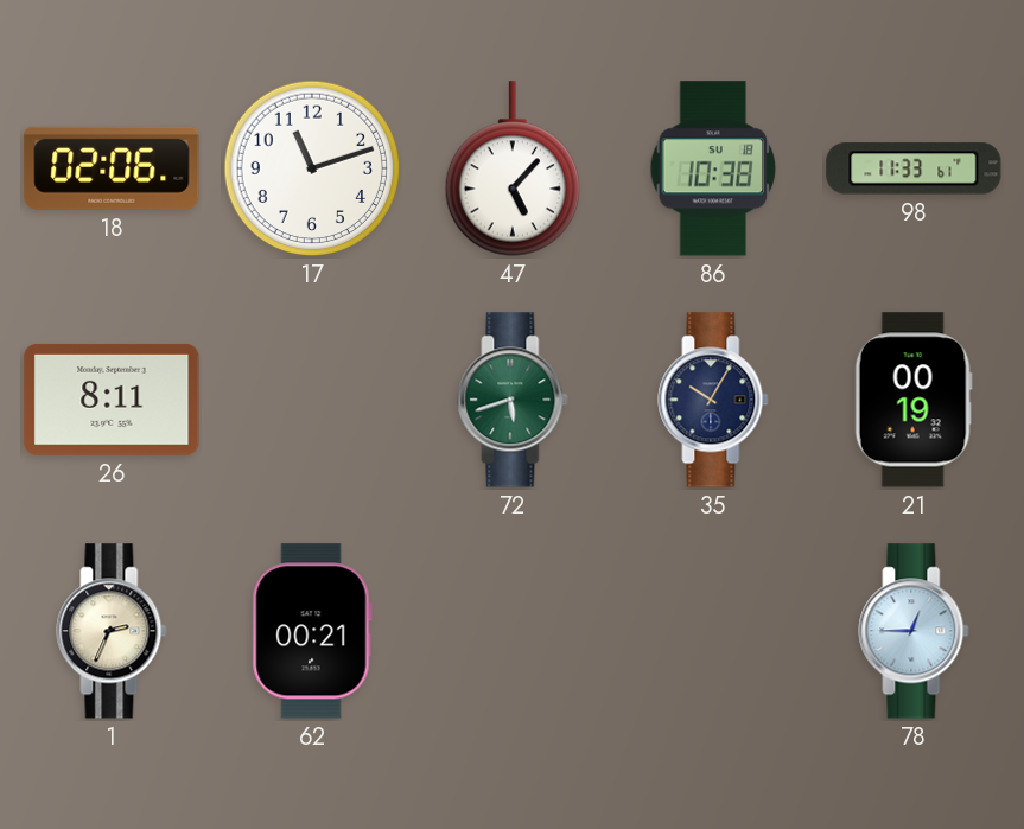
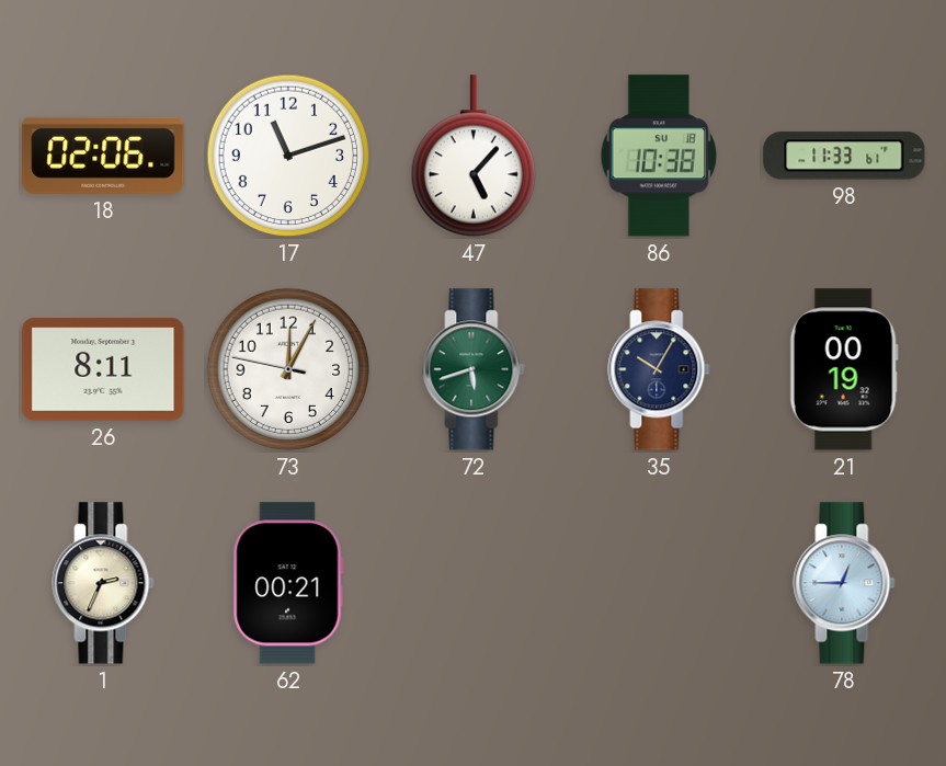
73: none -> 12:04
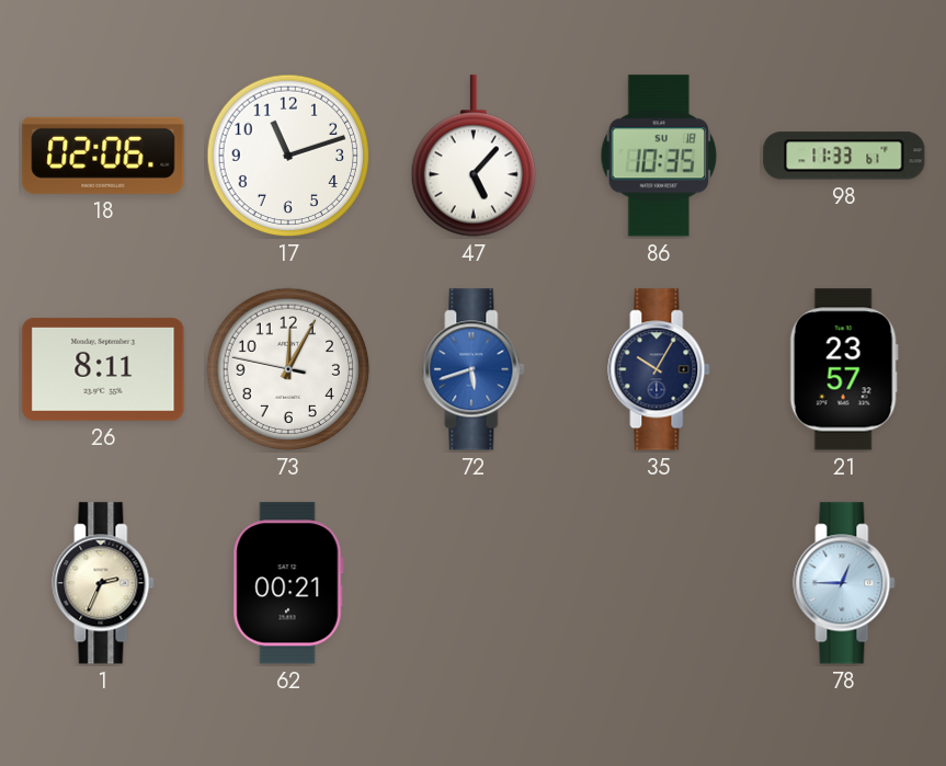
86: 10:38 -> 10:35
72 dial: green -> blue
21: 00:19 -> 23:57
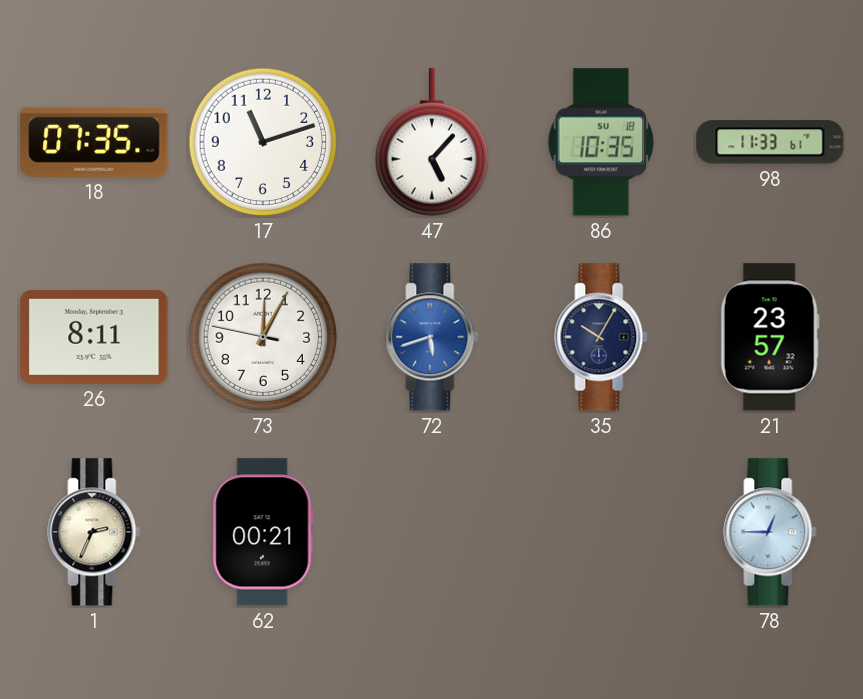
18: 02:06 -> 07:35
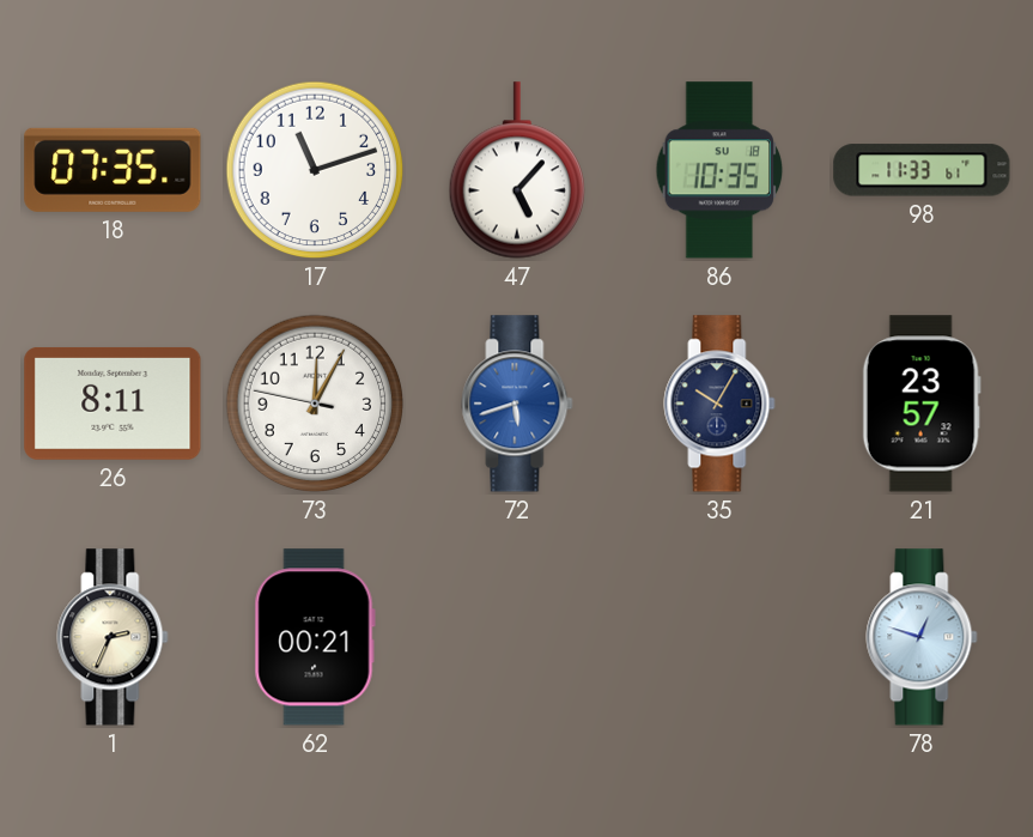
78: 12:45 -> 12:48
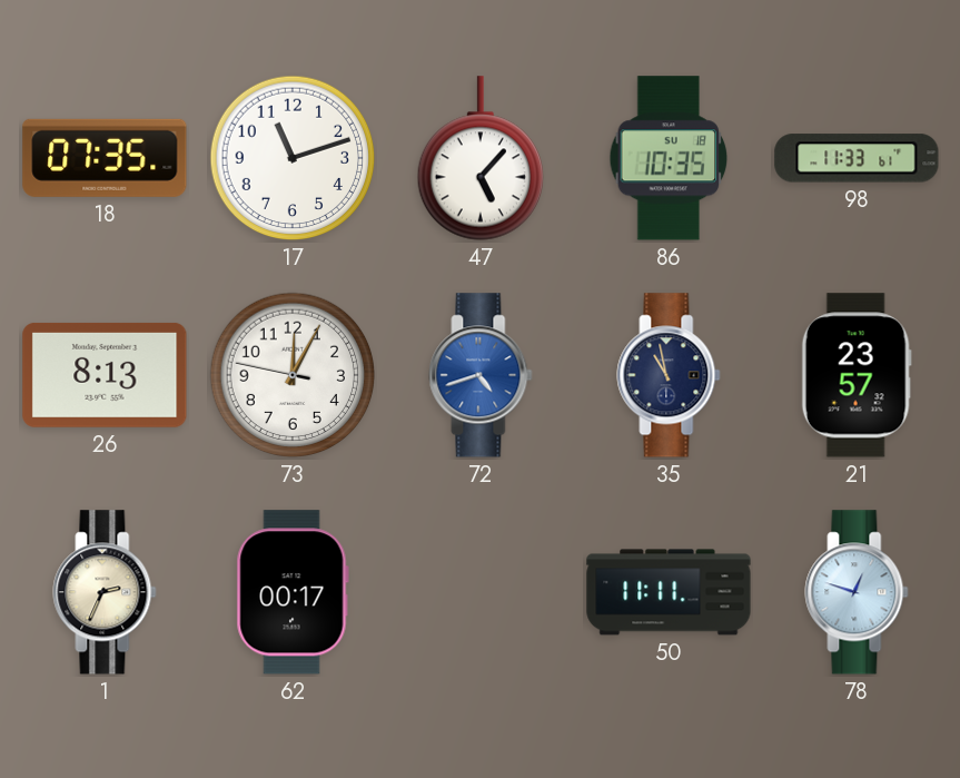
26: 8:11 -> 8:13
72: 5:42 -> 4:42
35: 10:05 -> 10:58
62: 00:21 -> 00:17
50: none -> 11:11
